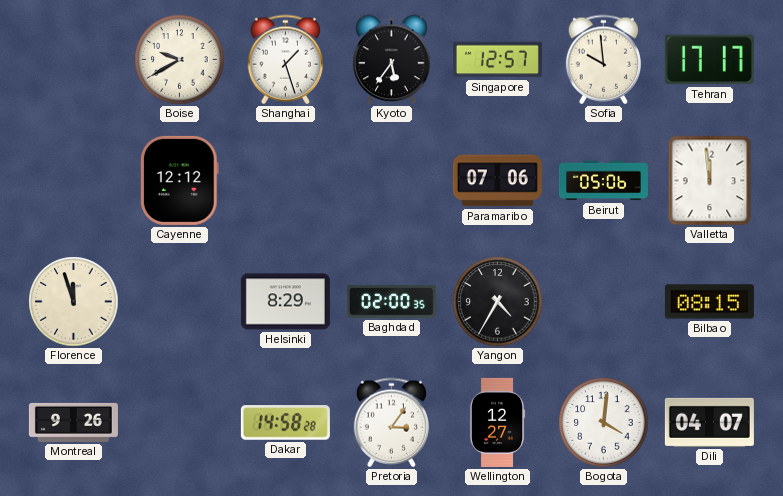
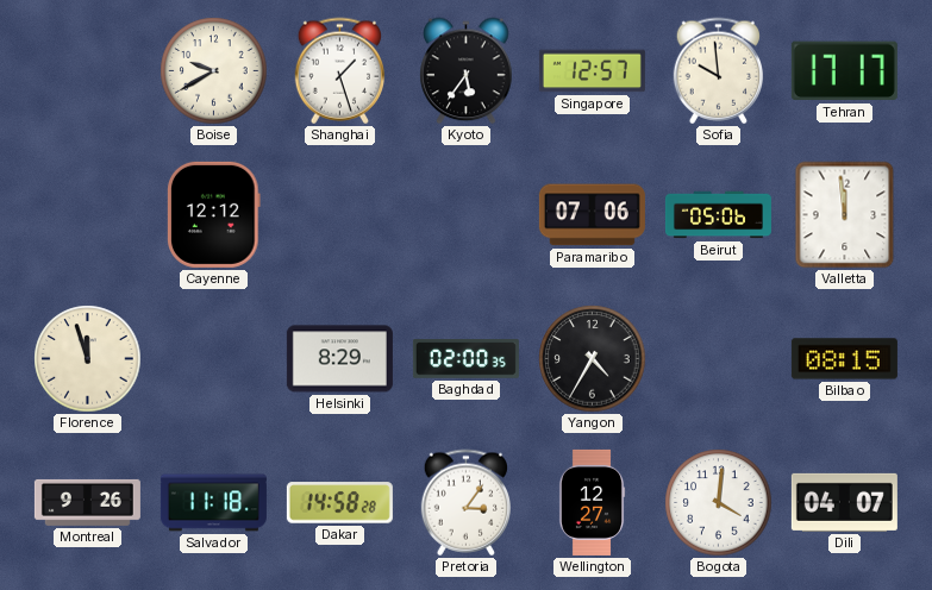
Salvador: none -> 11:18
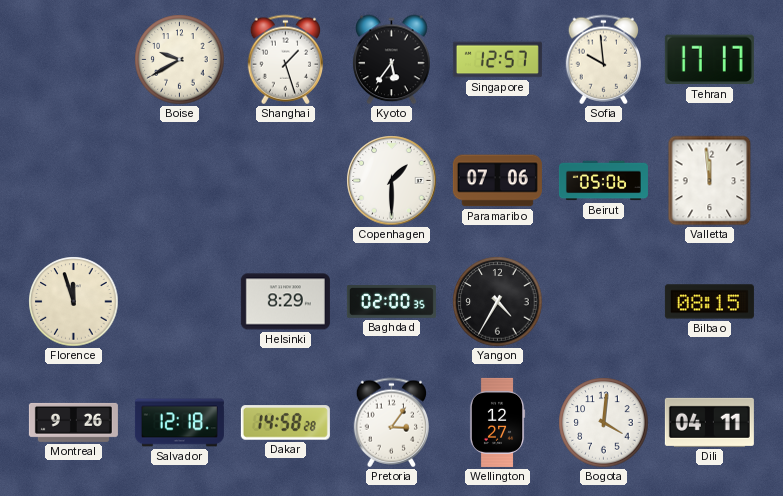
Cayenne: 12:12 -> none
Copenhagen: none -> 1:30
Salvador: 11:18 -> 12:18
Dili: 04:07 -> 04:11
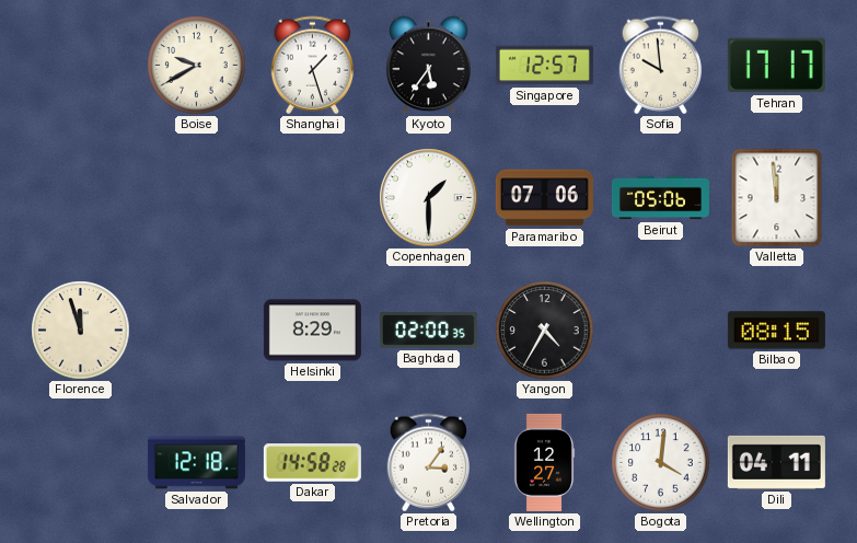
Montreal: 9:26 -> none
